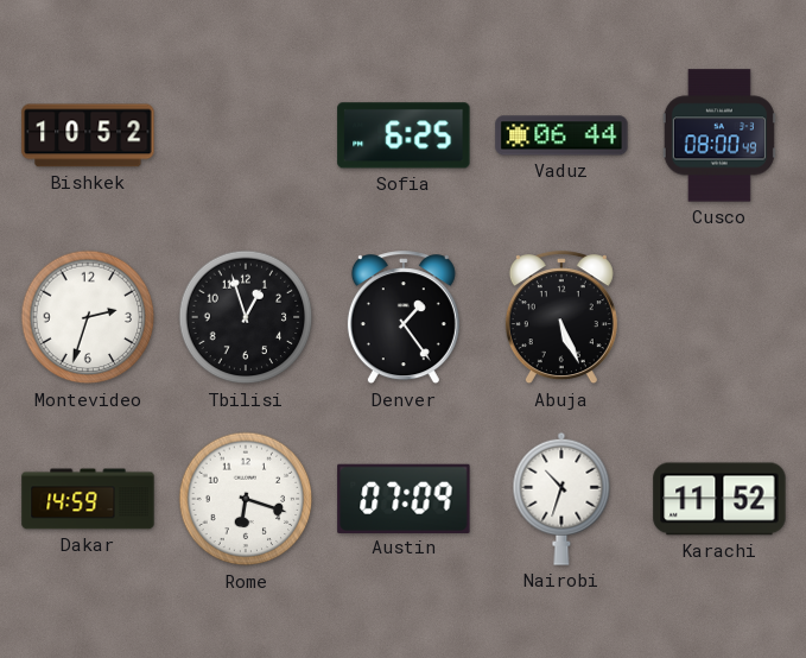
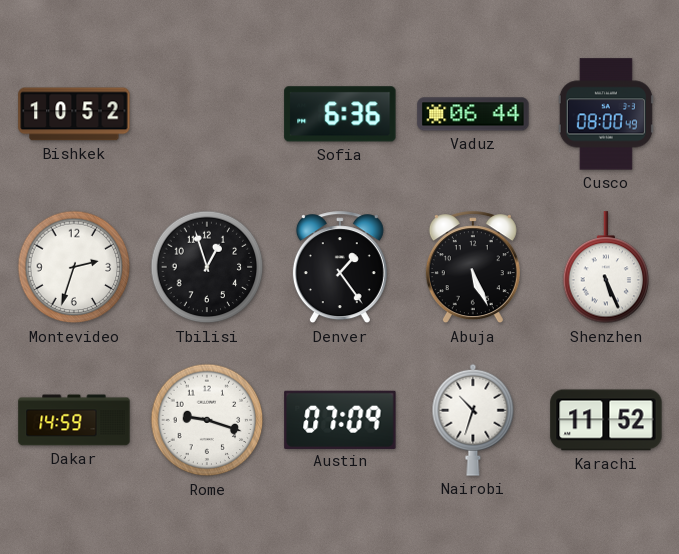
Sofia: 6:25 -> 6:36
Shenzhen: none -> 5:26
Rome: 6:18 -> 9:18
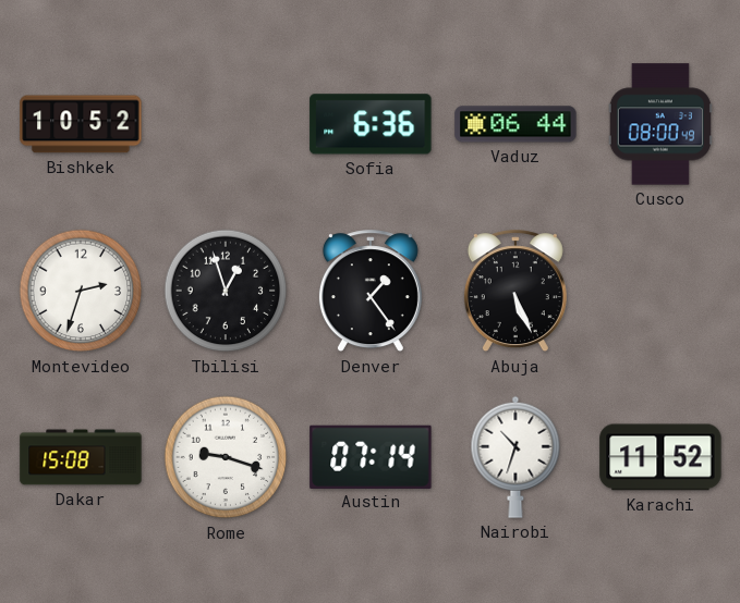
Shenzhen: 5:26 -> none
Dakar: 14:59 -> 15:08
Austin: 07:09 -> 07:14
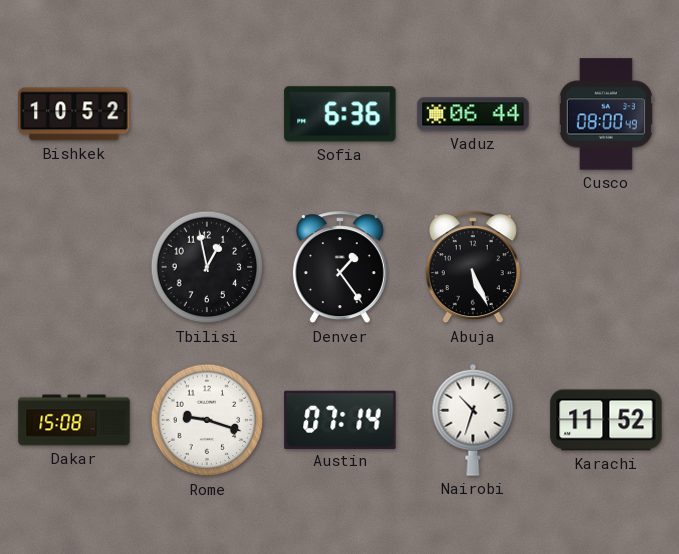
Montevideo: 2:33 -> none
Tbilisi: 12:57 -> 12:58
